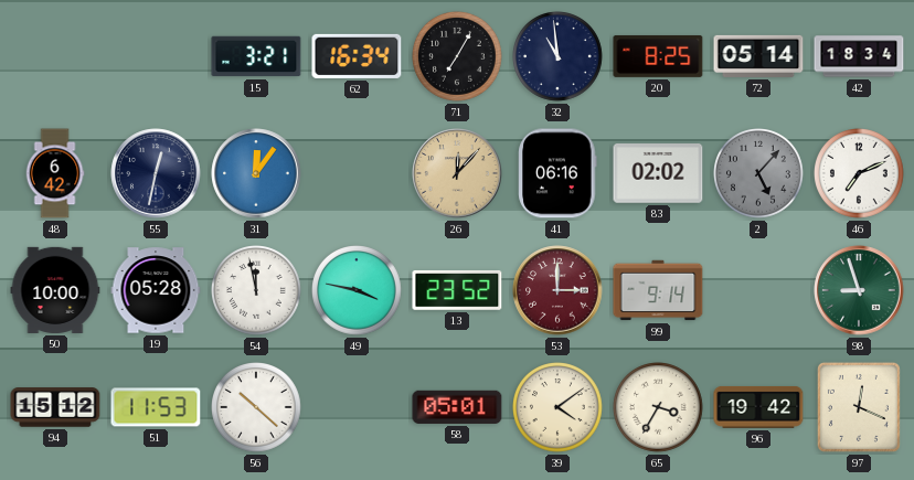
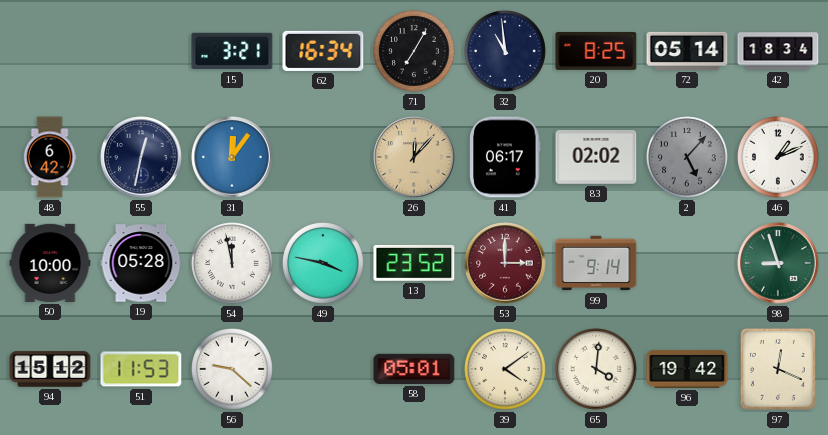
41: 06:16 -> 06:17
46: 7:11 -> 1:11
56: 10:22 -> 9:22
65: 3:35 -> 4:01
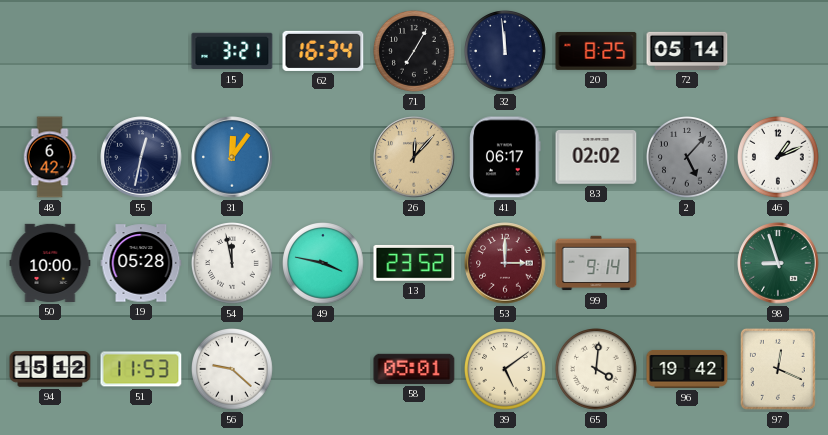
32: 10:59 -> 11:59
42: 18:34 -> none
39: 4:09 -> 5:09
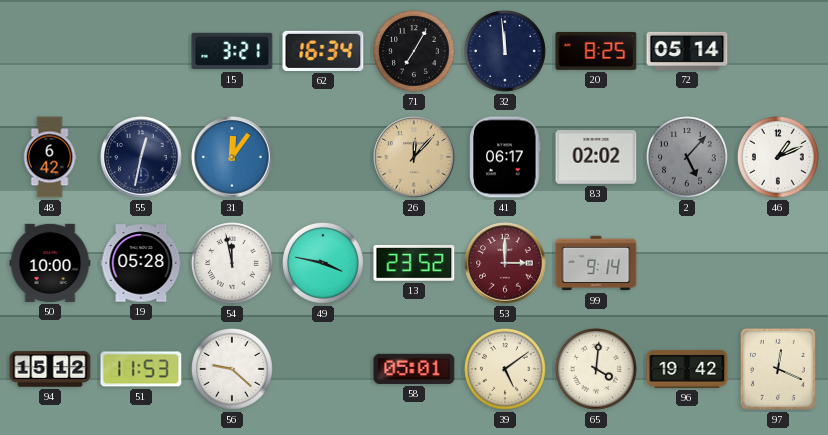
98: 8:57 -> none
